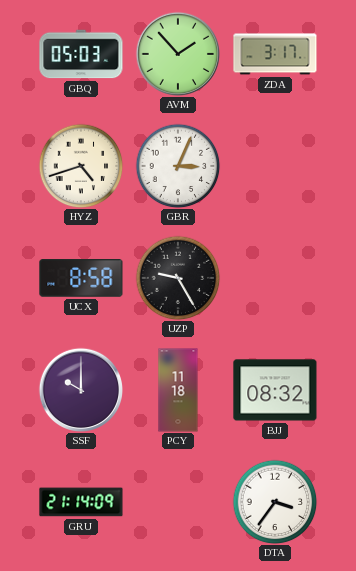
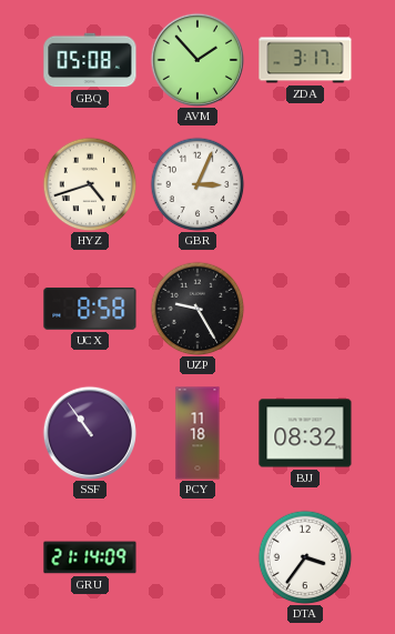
GBQ: 05:03 -> 05:08
SSF: 10:00 -> 10:54
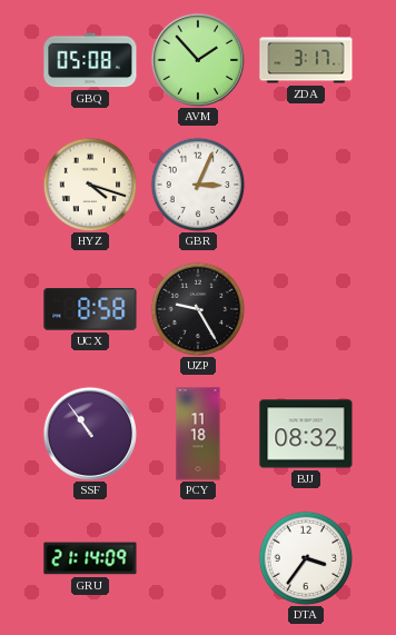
HYZ: 4:42 -> 4:18
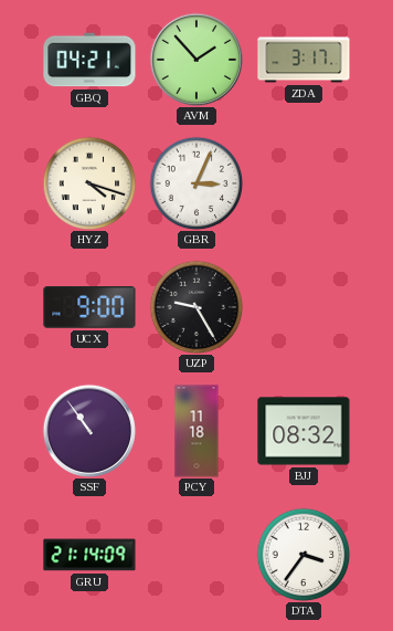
GBQ: 05:08 -> 04:21
UCX: 8:58 -> 9:00
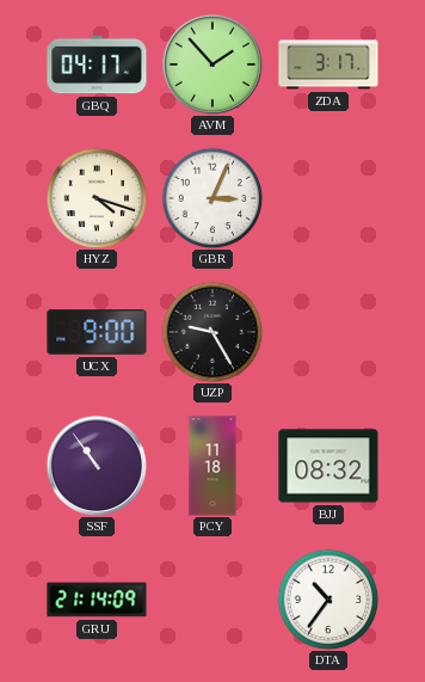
GBQ: 04:21 -> 04:17
DTA: 3:36 -> 10:36
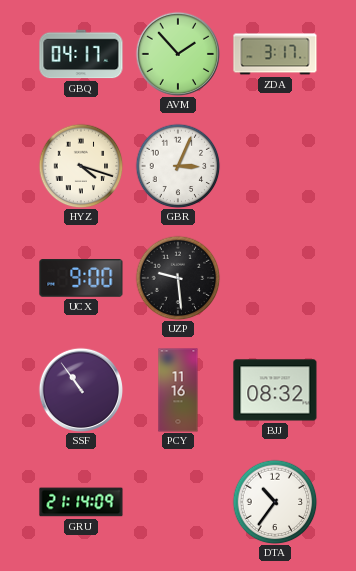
UZP: 9:25 -> 9:29
PCY: 11:18 -> 11:16
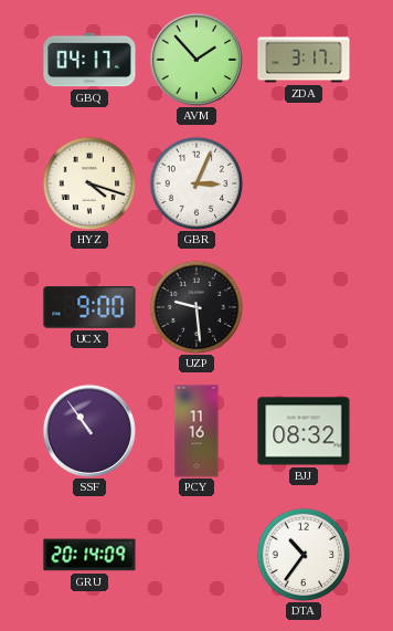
GRU: 21:14 -> 20:14
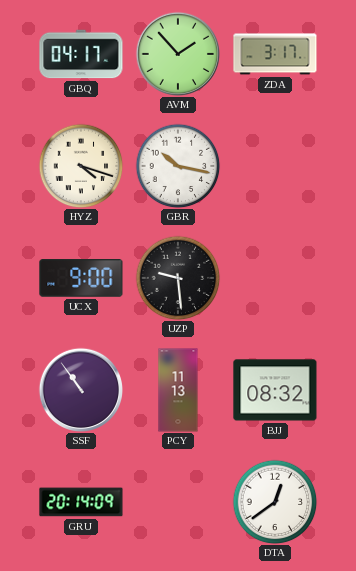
GBR: 3:04 -> 10:17
PCY: 11:16 -> 11:13
DTA: 10:36 -> 12:39
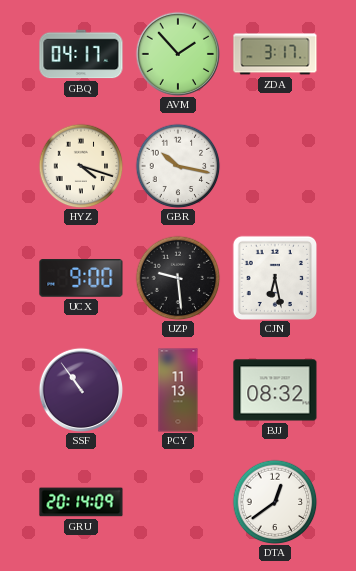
CJN: none -> 6:28
